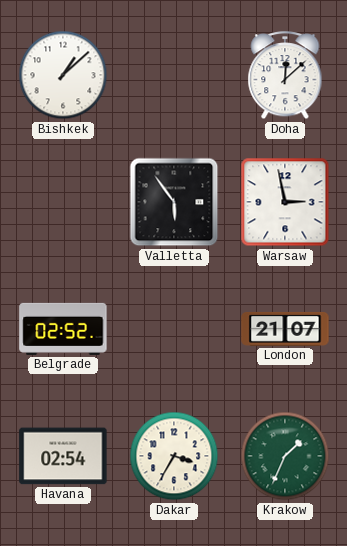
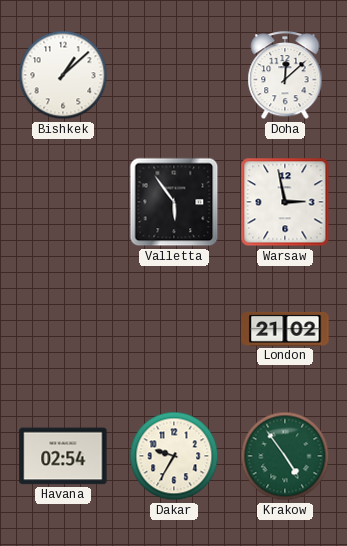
Belgrade: 02:52 -> none
London: 21:07 -> 21:02
Dakar: 3:35 -> 9:35
Krakow: 1:34 -> 4:54
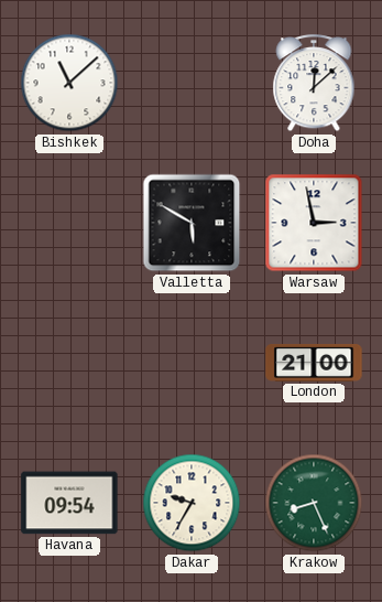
Bishkek: 1:08 -> 11:08
Valletta: 5:54 -> 5:50
London: 21:02 -> 21:00
Havana: 02:54 -> 09:54
Krakow: 4:54 -> 8:26
